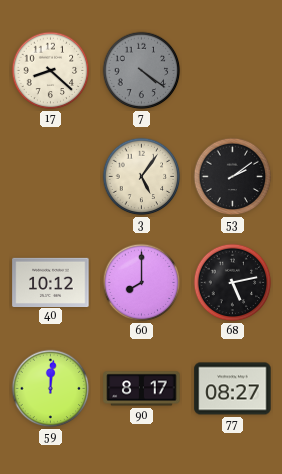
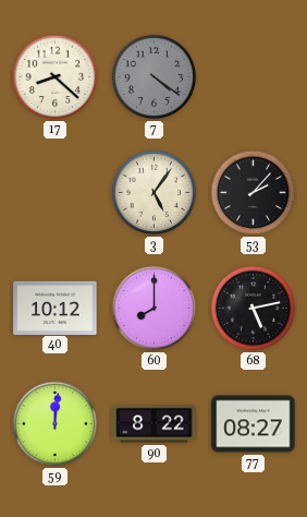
53: 2:09 -> 2:07
90: 8:17 -> 8:22
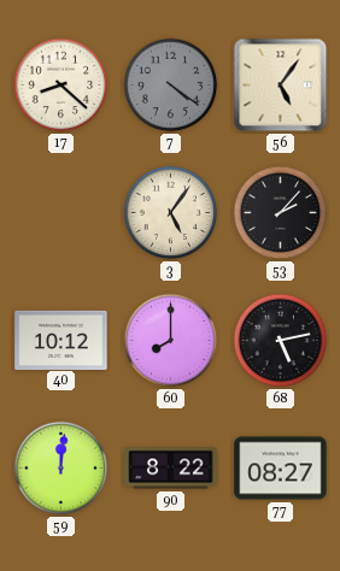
56: none -> 5:06
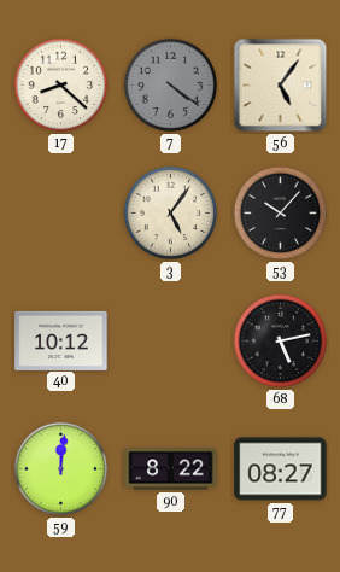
53: 2:07 -> 10:07
60: 8:00 -> none
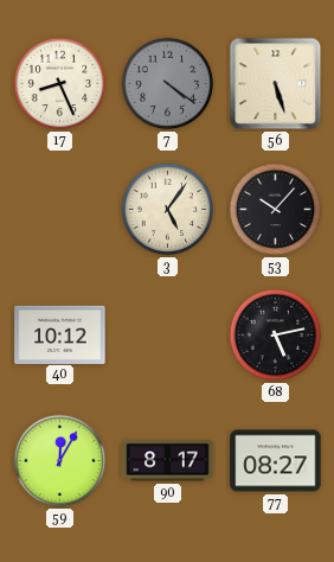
17: 8:22 -> 8:26
56: 5:06 -> 5:27
59: 12:01 -> 12:05
90: 8:22 -> 8:17
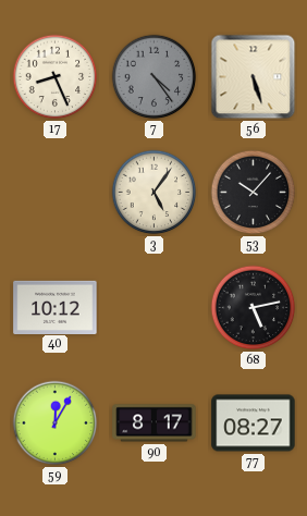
7: 4:21 -> 4:24
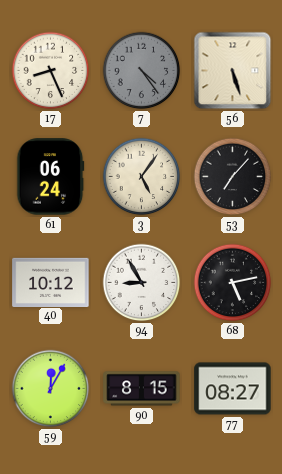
61: none -> 06:24
53: 10:07 -> 7:07
94: none -> 8:55
90: 8:17 -> 8:15
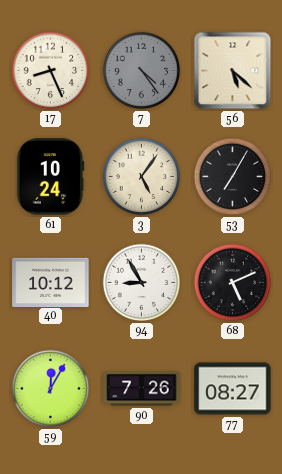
56: 5:27 -> 5:22
61: 06:24 -> 10:24
53: 7:07 -> 7:05
68: 5:13 -> 5:11
90: 8:15 -> 7:26
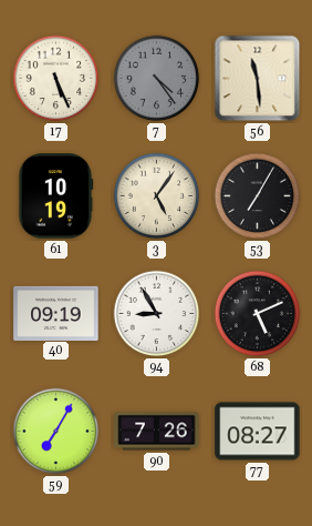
17: 8:26 -> 5:26
56: 5:22 -> 11:29
61: 10:24 -> 10:19
40: 10:12 -> 09:19
59: 12:05 -> 7:05
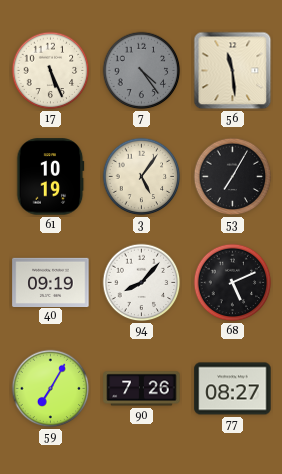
94: 8:55 -> 8:07
